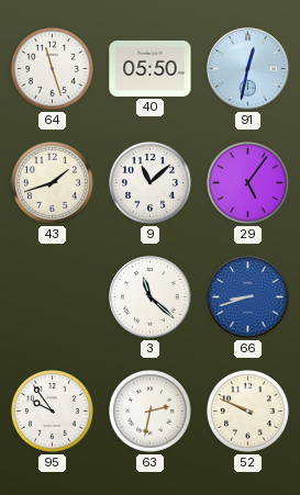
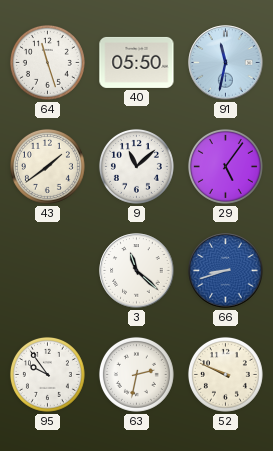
91: 12:32 -> 11:32
43: 1:42 -> 1:39
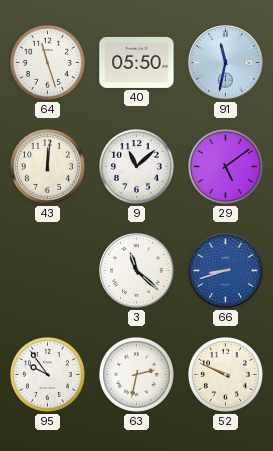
43: 1:39 -> 12:01
29: 5:06 -> 5:09
